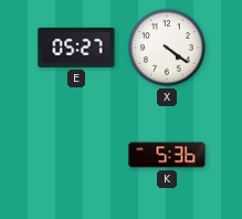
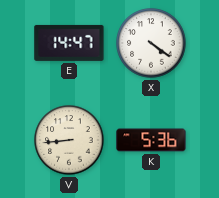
E: 05:27 -> 14:47
V: none -> 8:44
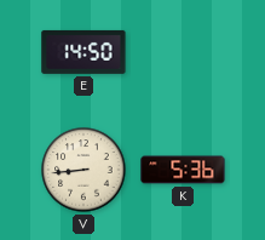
E: 14:47 -> 14:50
X: 4:21 -> none
